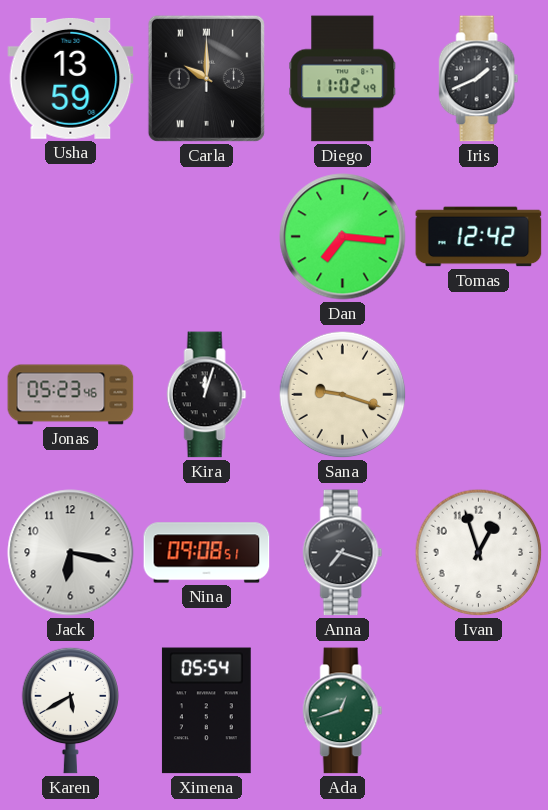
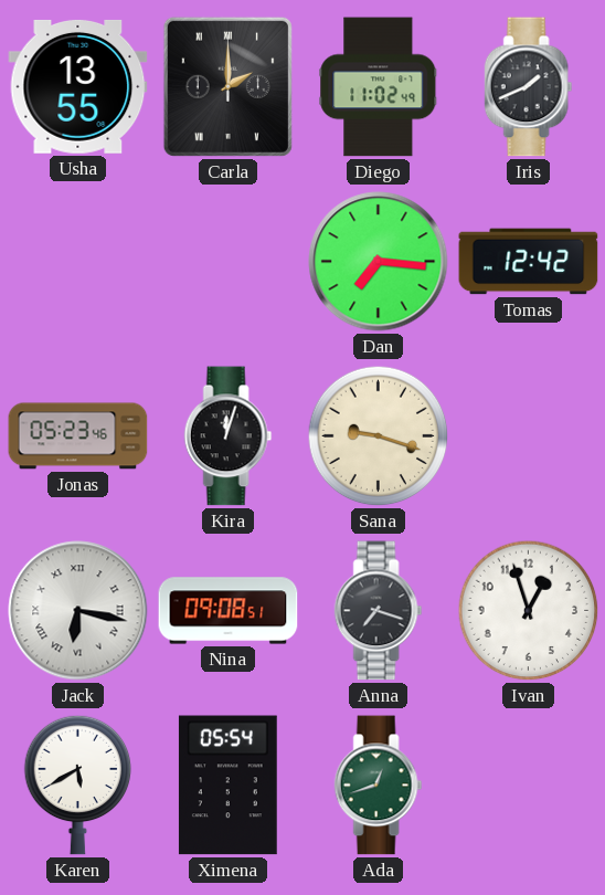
Usha: 13:59 -> 13:55
Carla: 10:00 -> 2:00
Jack numerals: Arabic -> Roman
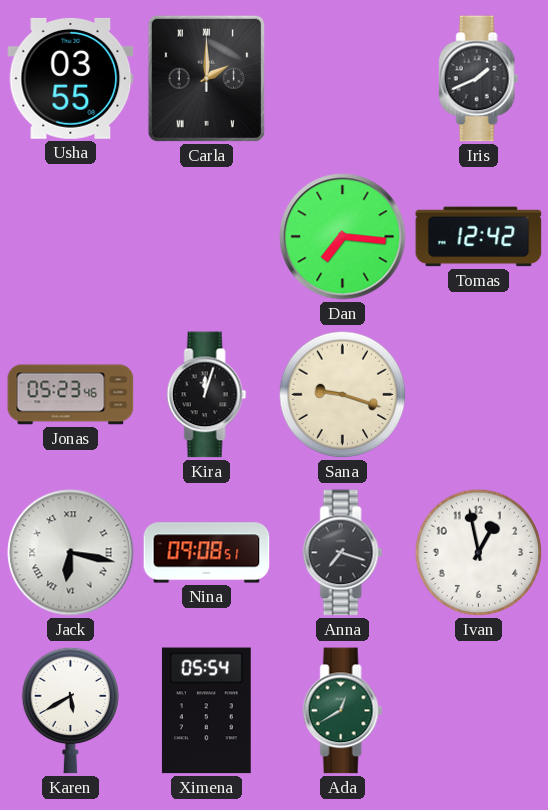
Usha: 13:55 -> 03:55
Diego: 11:02 -> none
Ivan: 12:57 -> 12:58
Ada: 12:42 -> 12:40
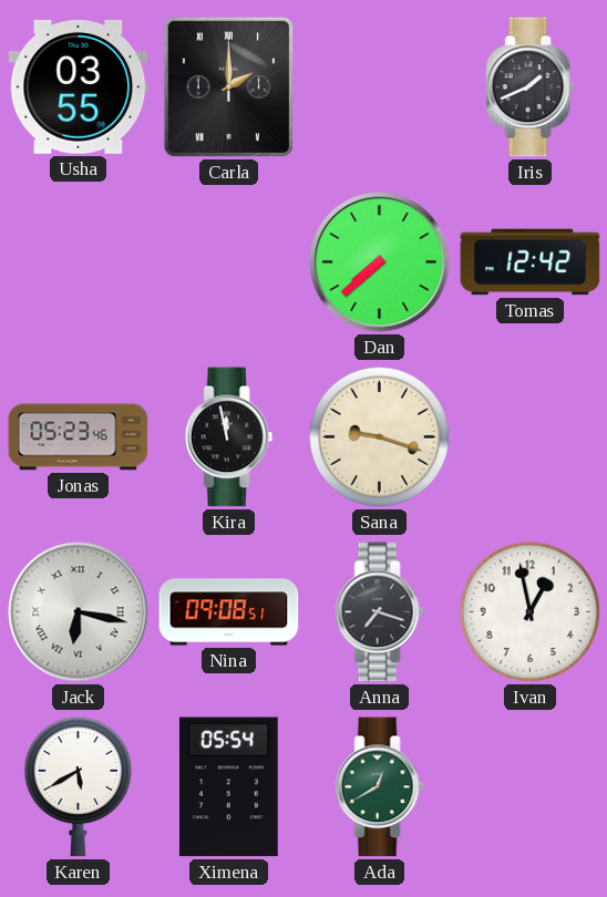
Dan: 7:16 -> 7:38
Kira: 12:03 -> 11:58
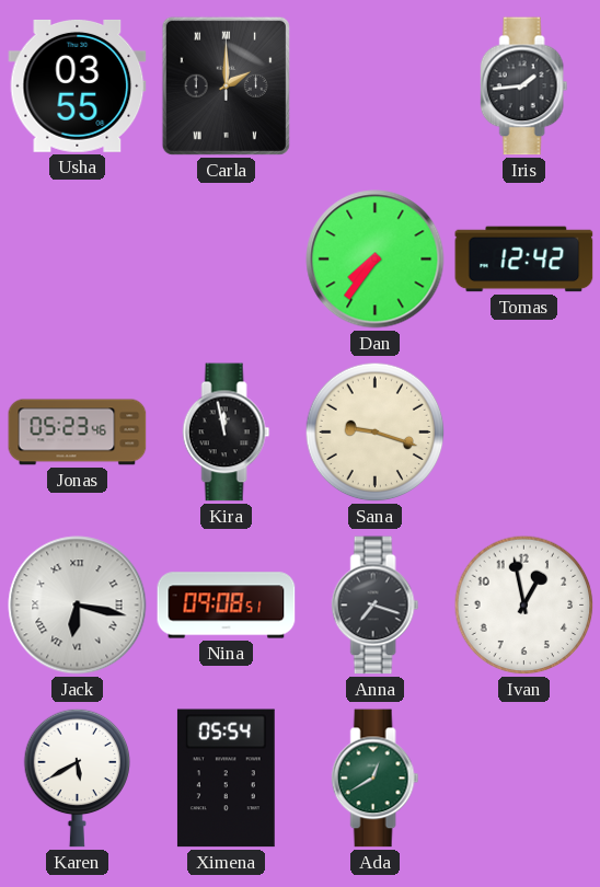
Iris: 1:41 -> 1:44
Dan: 7:38 -> 7:36
